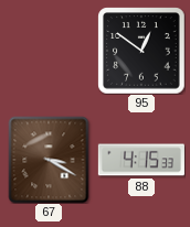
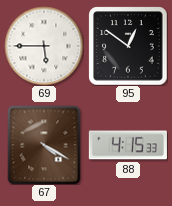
69: none -> 5:45
67: 3:20 -> 4:20
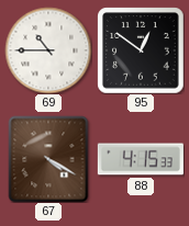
69: 5:45 -> 10:45
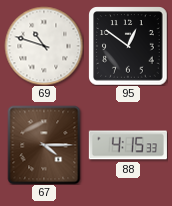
69: 10:45 -> 10:48
67: 4:20 -> 4:15
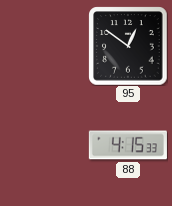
69: 10:48 -> none
67: 4:15 -> none
